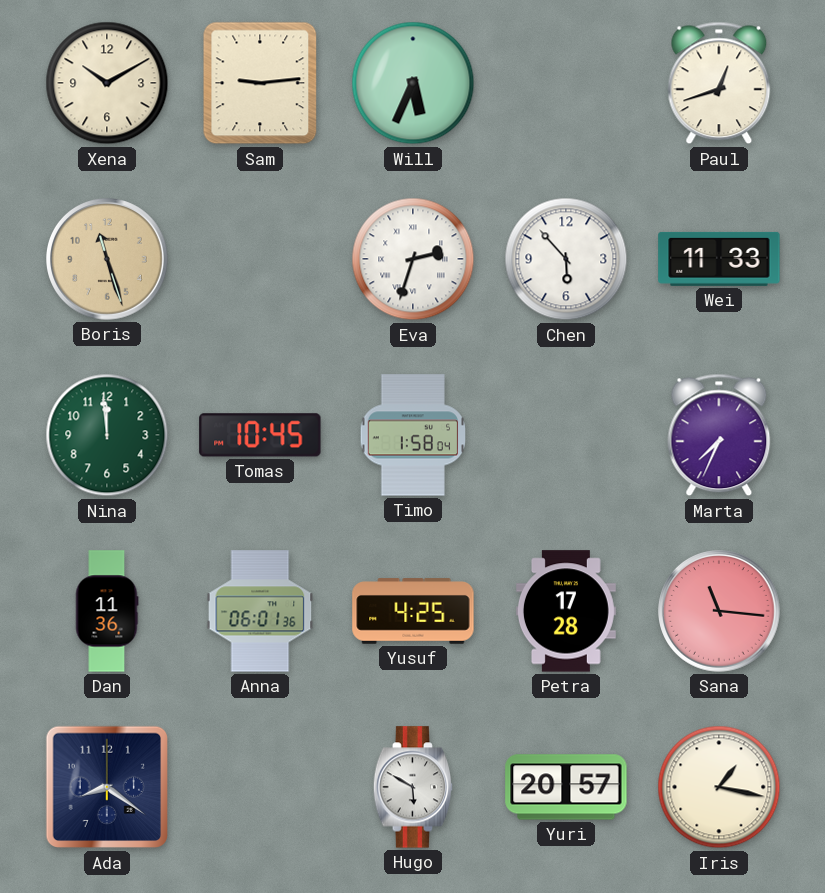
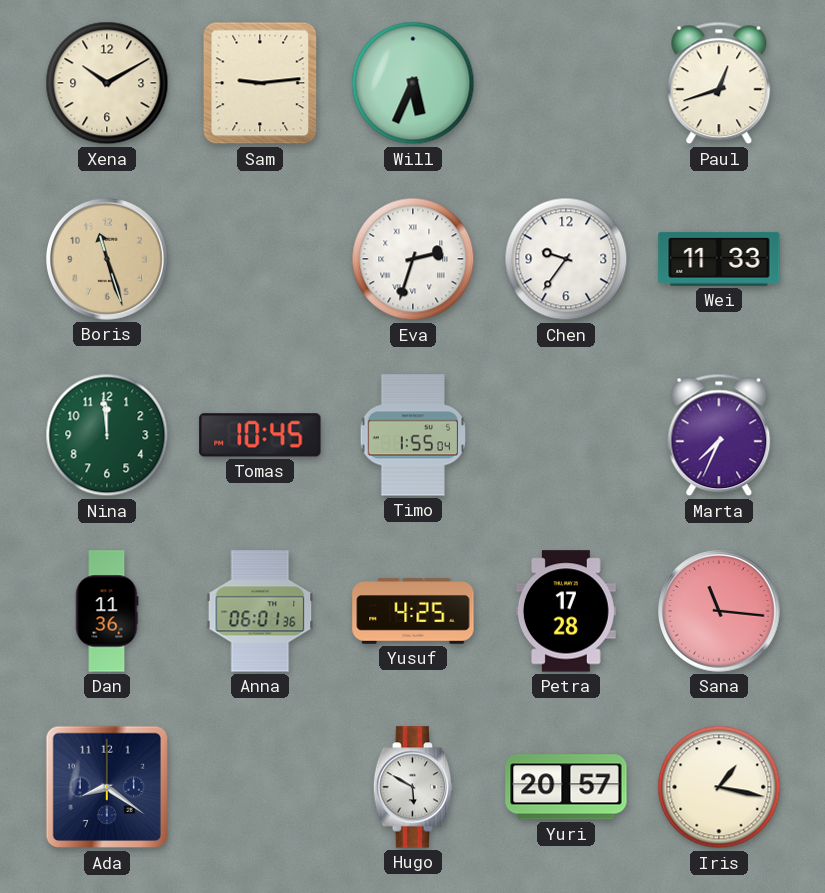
Chen: 5:53 -> 9:36
Timo: 1:58 -> 1:55
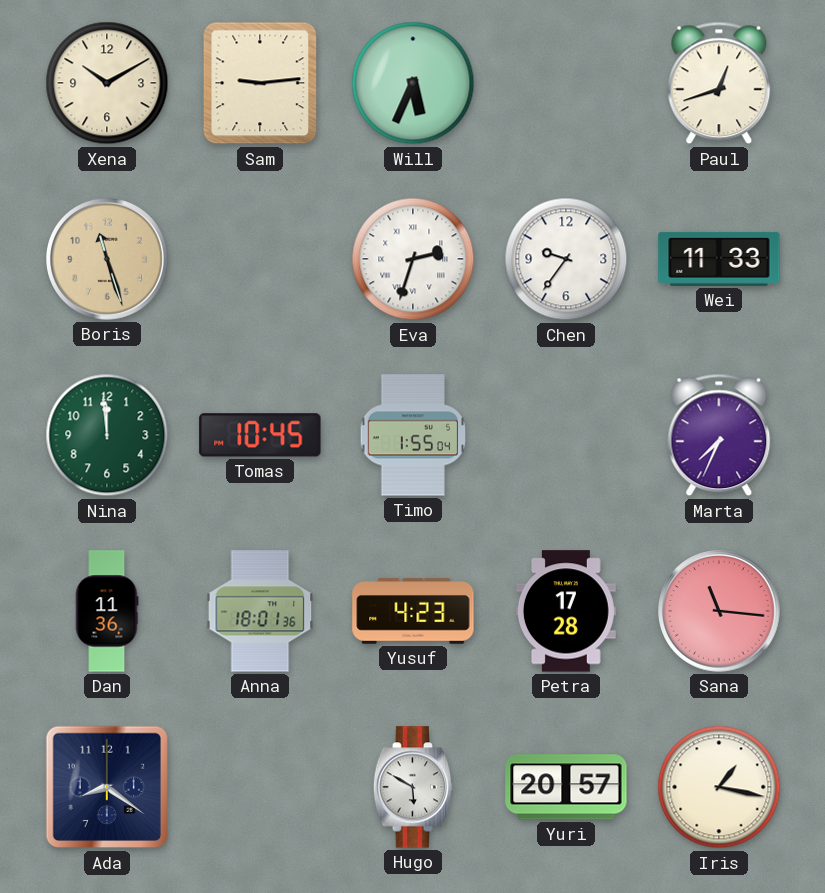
Anna: 06:01 -> 18:01
Yusuf: 4:25 -> 4:23
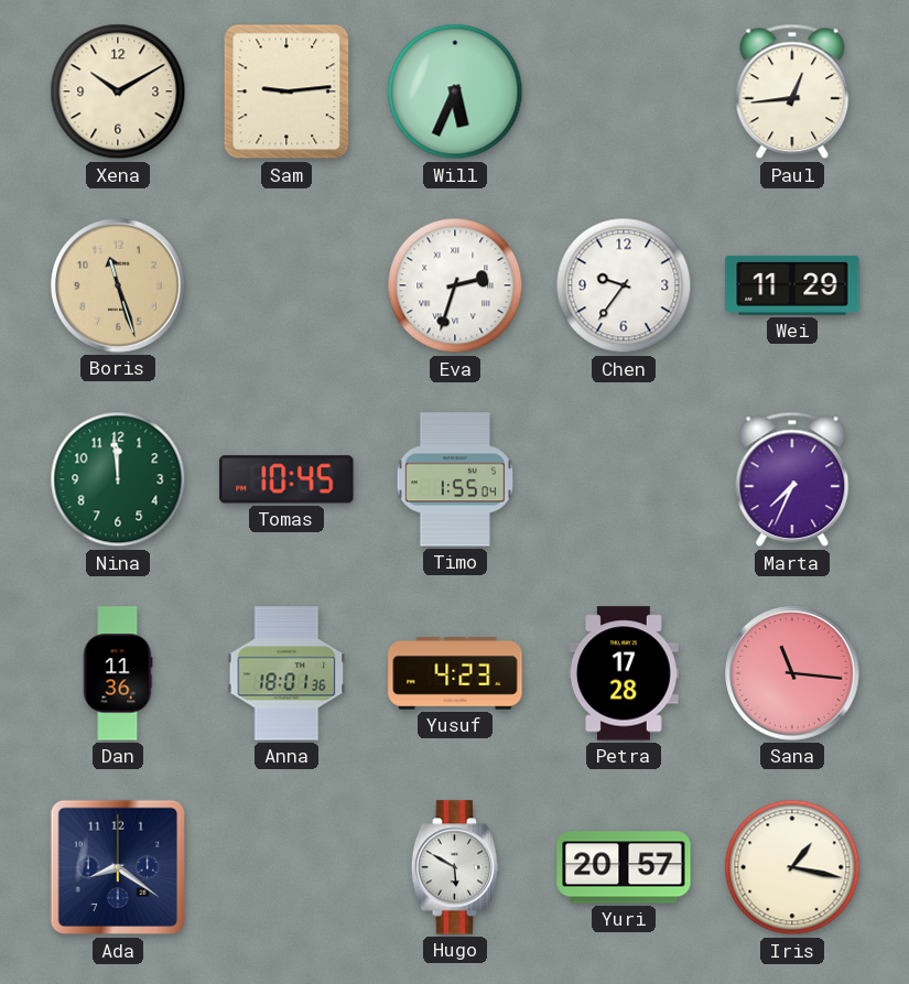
Paul: 12:42 -> 12:44
Wei: 11:33 -> 11:29
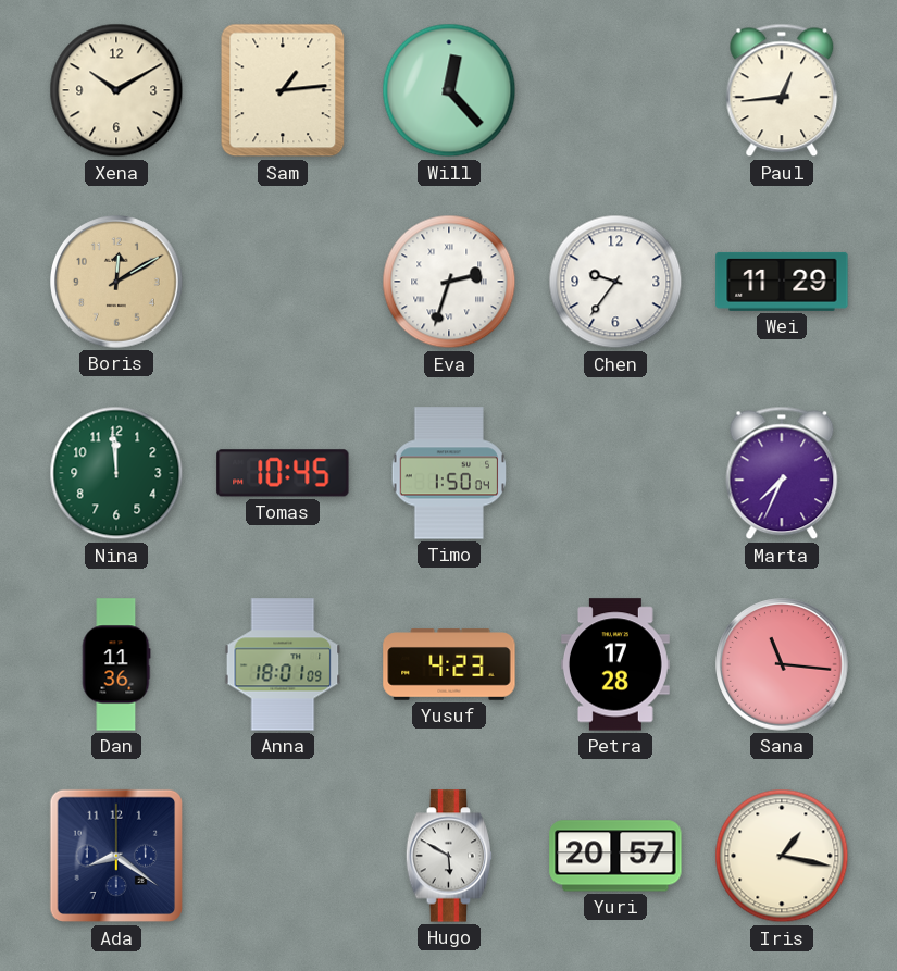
Sam: 9:14 -> 1:14
Will: 5:34 -> 12:23
Boris: 11:27 -> 12:10
Timo: 1:55 -> 1:50
Anna: 18:01:36 -> 18:01:09
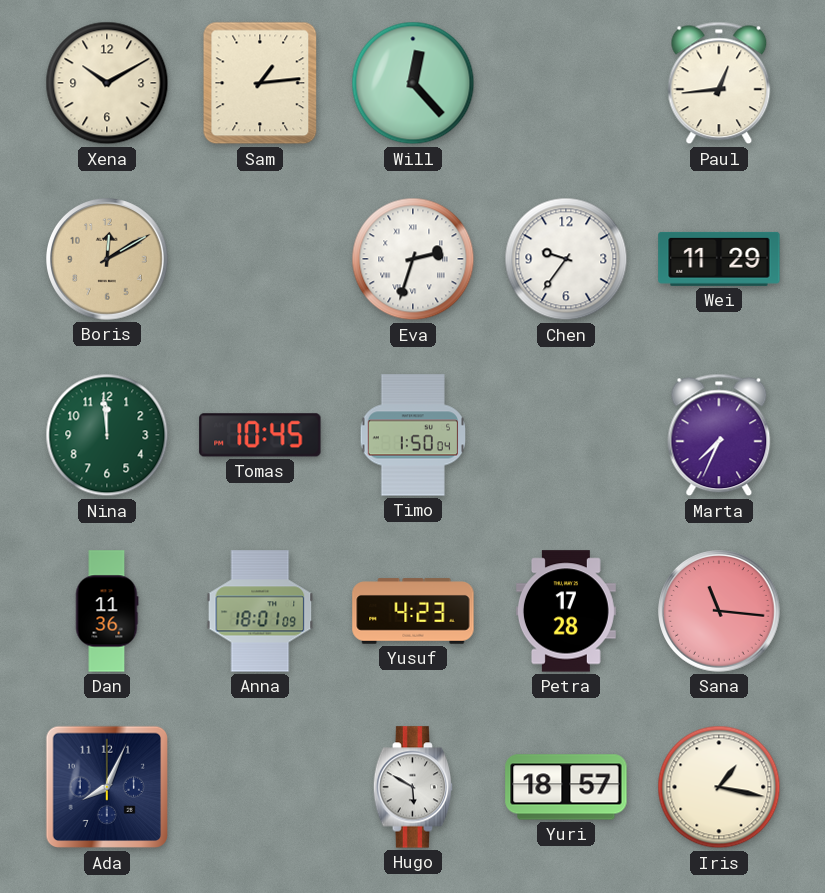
Ada: 8:21 -> 8:04
Yuri: 20:57 -> 18:57
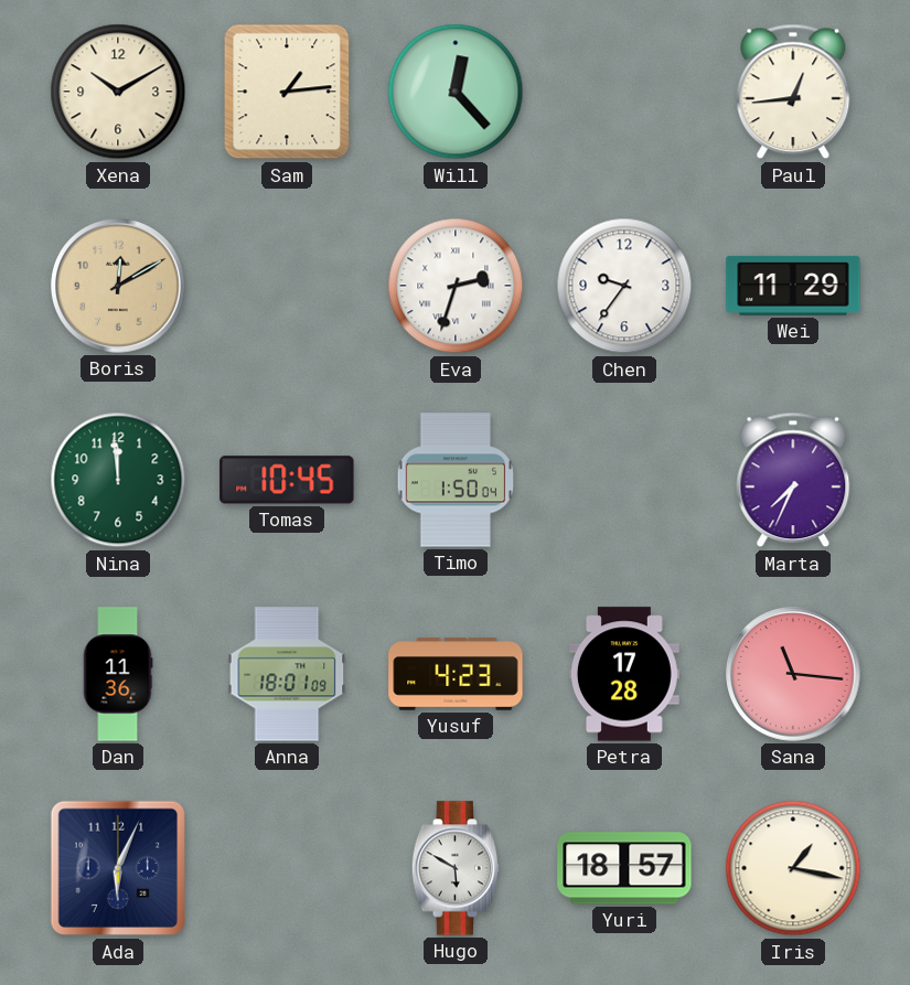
Ada: 8:04 -> 6:04
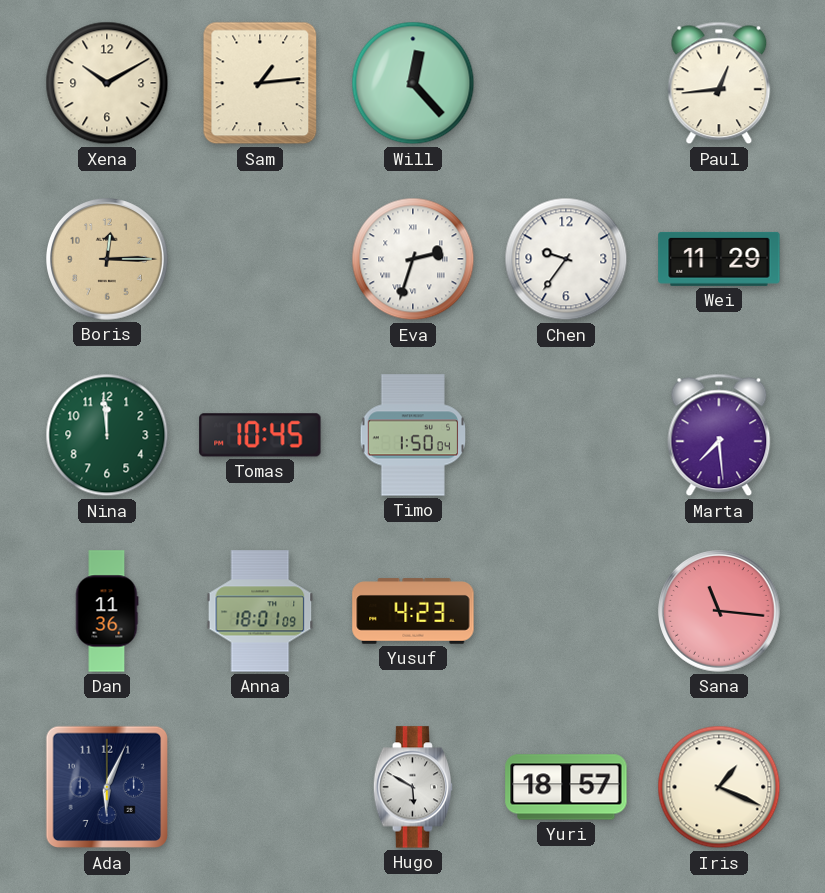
Boris: 12:10 -> 12:15
Marta: 7:34 -> 7:29
Petra: 17:28 -> none
Iris: 1:17 -> 1:19
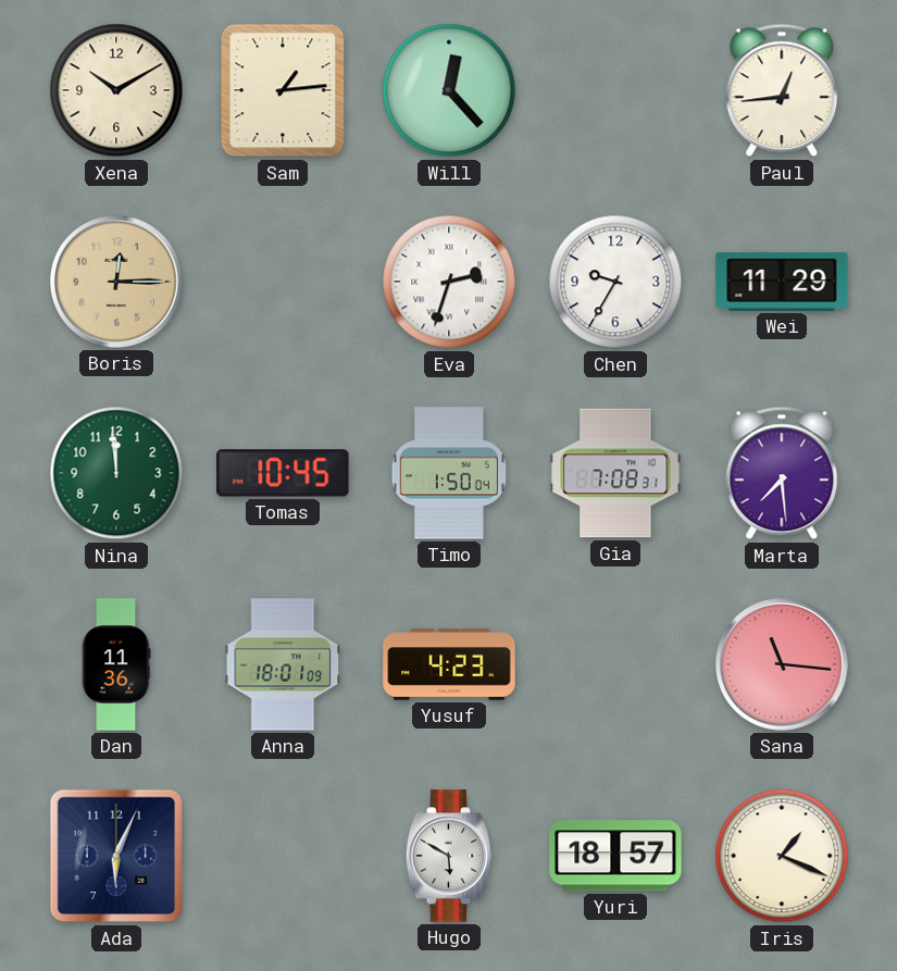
Chen: 9:36 -> 9:35
Gia: none -> 7:08
